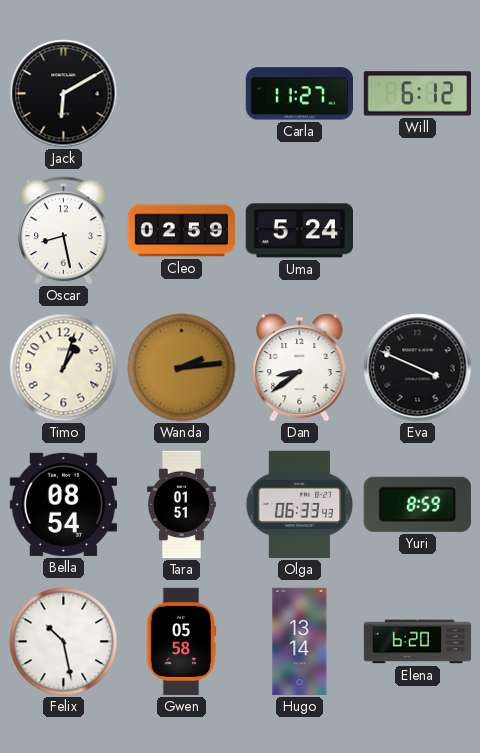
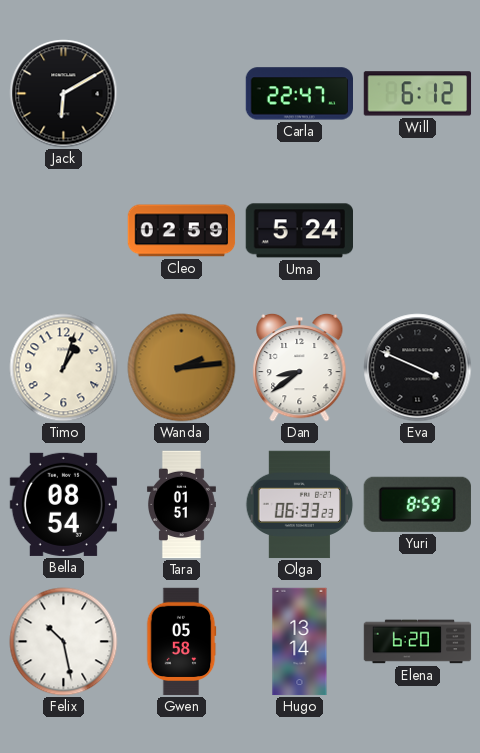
Carla: 11:27 -> 22:47
Oscar: 8:28 -> none
Olga: 06:33:43 -> 06:33:23
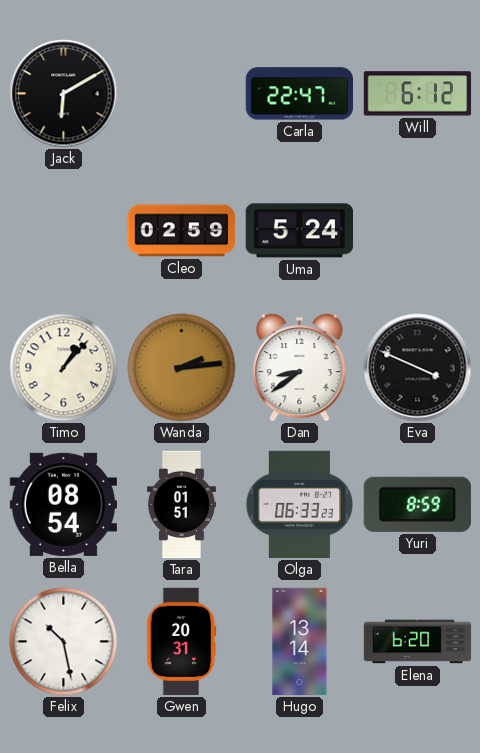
Timo: 1:03 -> 1:07
Gwen: 05:58 -> 20:31
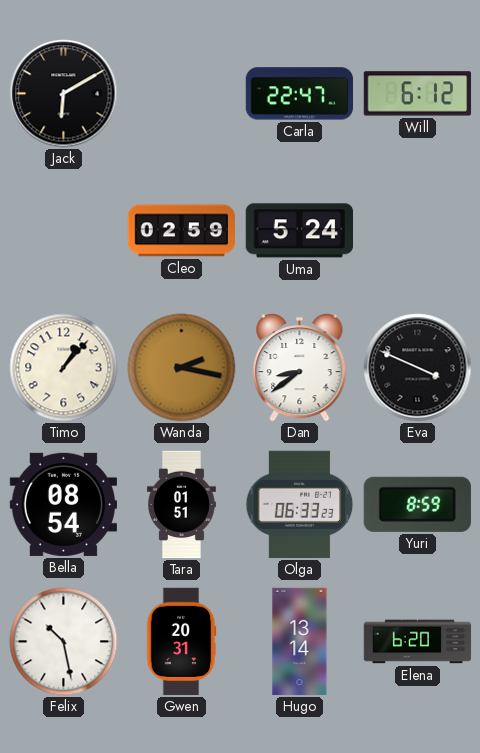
Wanda: 2:14 -> 2:17
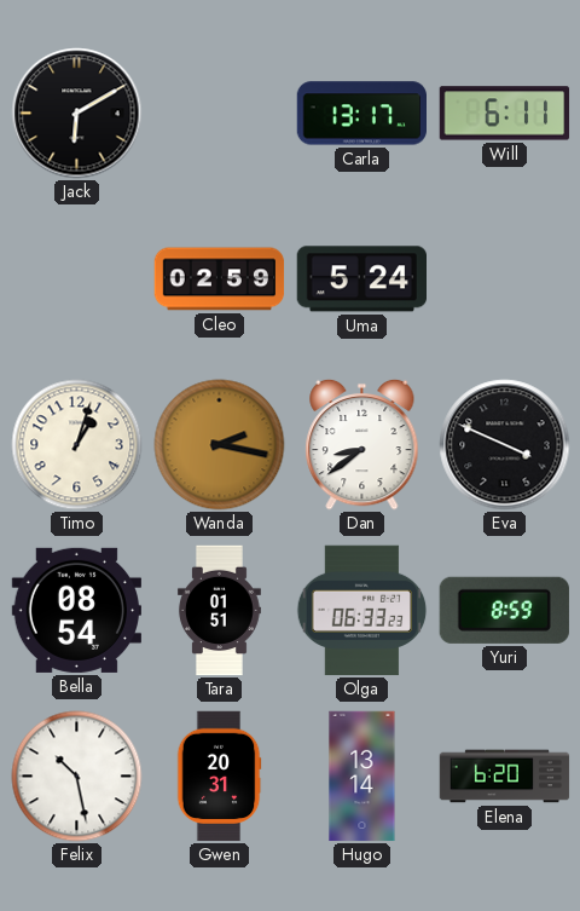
Carla: 22:47 -> 13:17
Will: 6:12 -> 6:11
Timo: 1:07 -> 1:03
